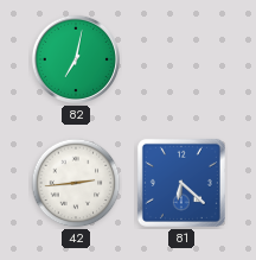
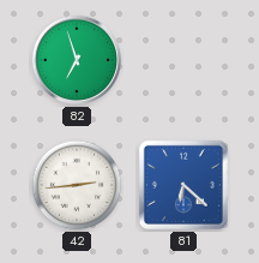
82: 7:02 -> 6:57
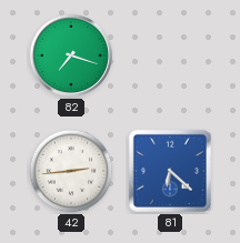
82: 6:57 -> 7:18
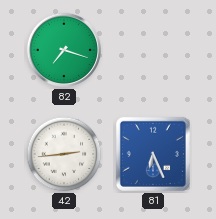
81: 6:22 -> 6:26
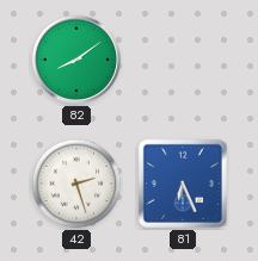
82: 7:18 -> 8:09
42: 2:44 -> 2:27
